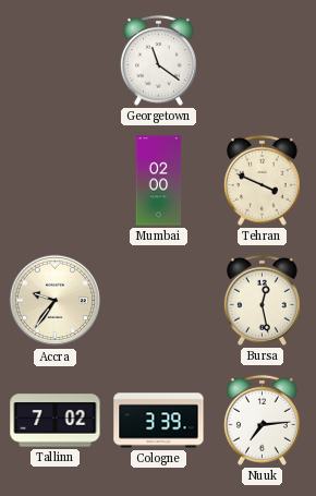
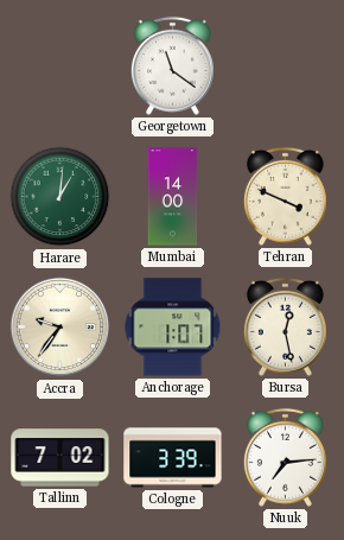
Harare: none -> 1:01
Mumbai: 02:00 -> 14:00
Anchorage: none -> 1:07
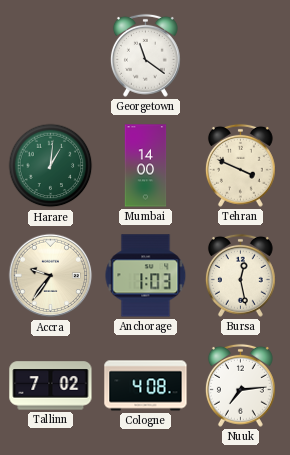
Anchorage: 1:07 -> 1:03
Cologne: 3:39 -> 4:08
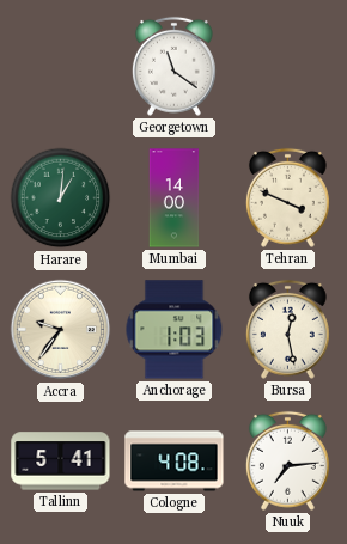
Tallinn: 7:02 -> 5:41
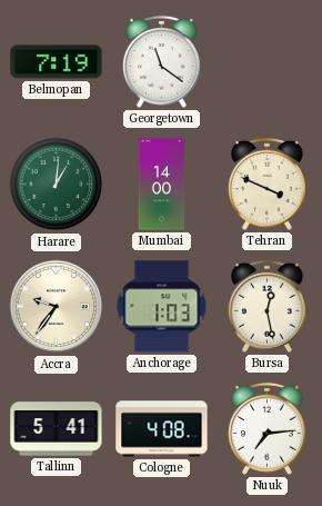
Belmopan: none -> 7:19
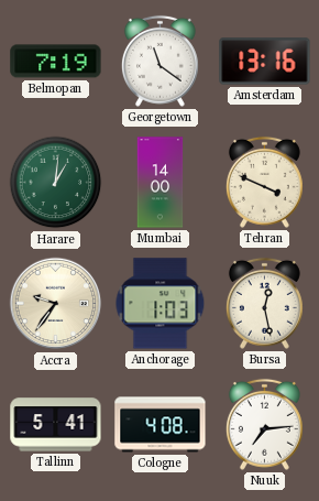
Amsterdam: none -> 13:16
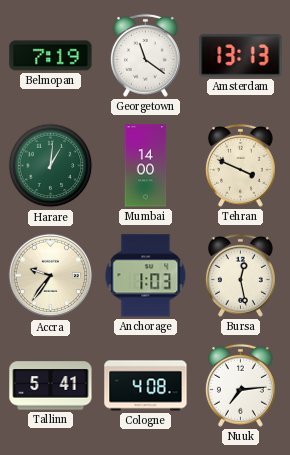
Amsterdam: 13:16 -> 13:13
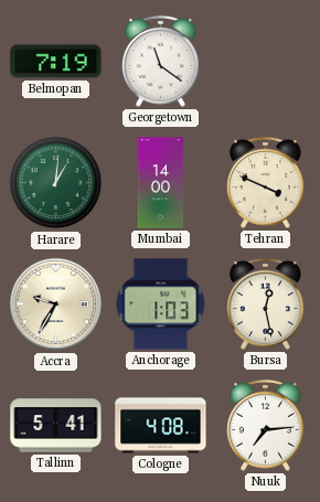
Amsterdam: 13:13 -> none
Accra: 9:36 -> 9:35
